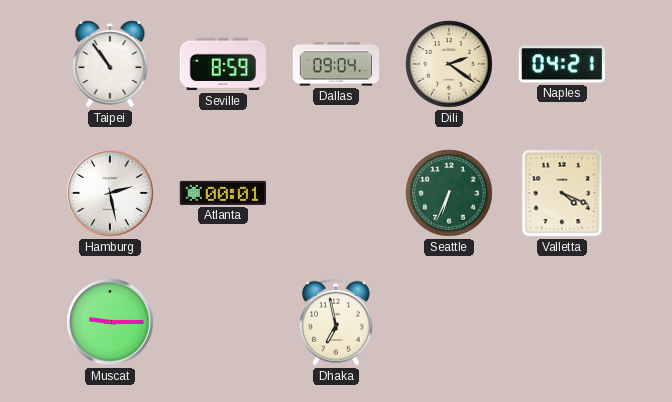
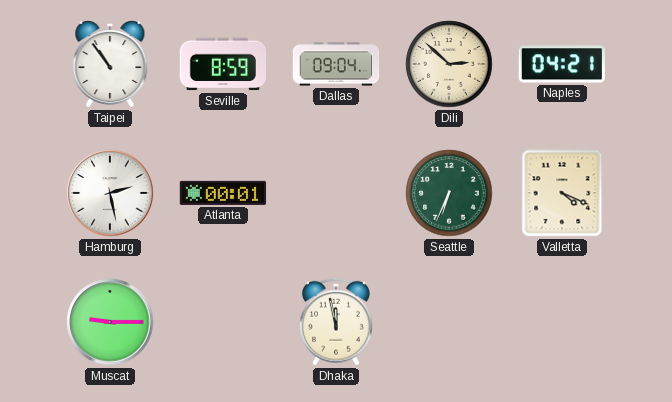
Dili: 2:21 -> 2:52
Dhaka: 6:58 -> 11:58
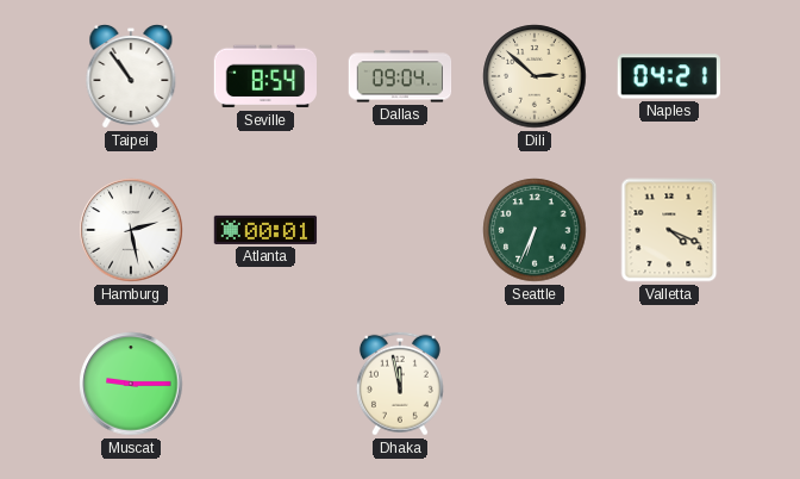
Seville: 8:59 -> 8:54
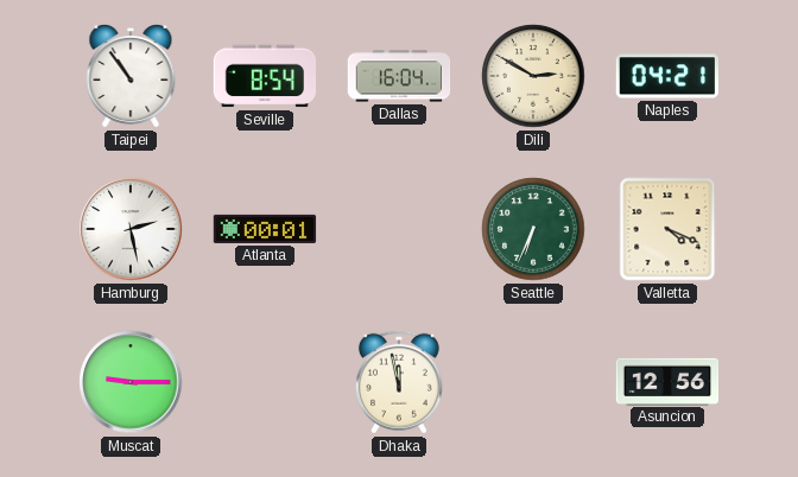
Dallas: 09:04 -> 16:04
Dili: 2:52 -> 2:50
Asuncion: none -> 12:56
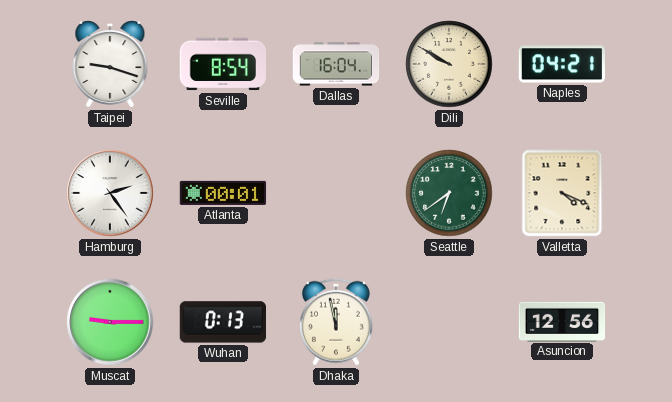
Taipei: 10:54 -> 9:18
Dili: 2:50 -> 9:50
Hamburg: 2:28 -> 2:24
Seattle: 6:34 -> 6:39
Wuhan: none -> 0:13
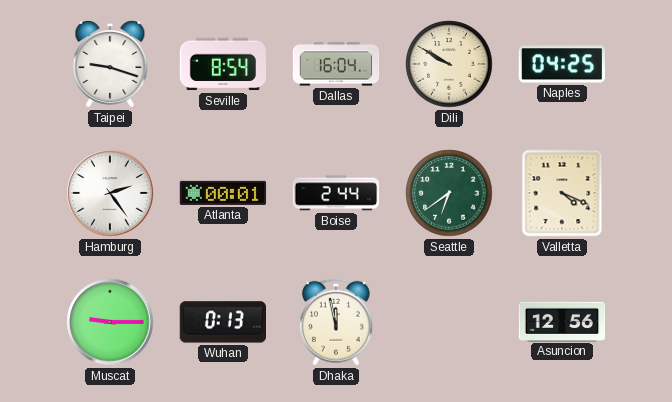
Naples: 04:21 -> 04:25
Boise: none -> 2:44
